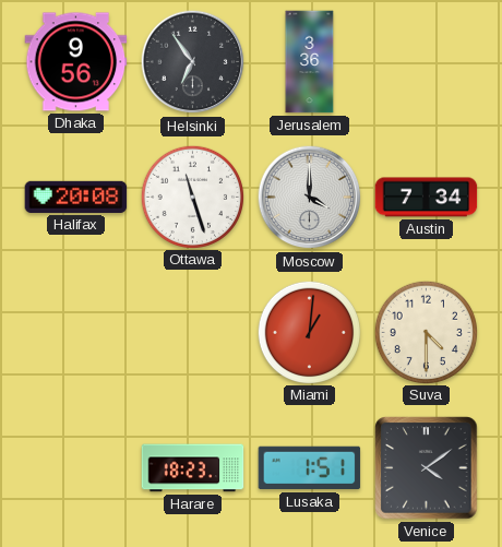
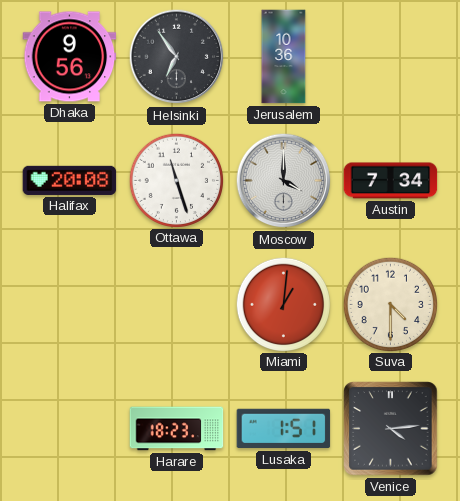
Jerusalem: 3:36 -> 10:36
Venice: 4:09 -> 4:14
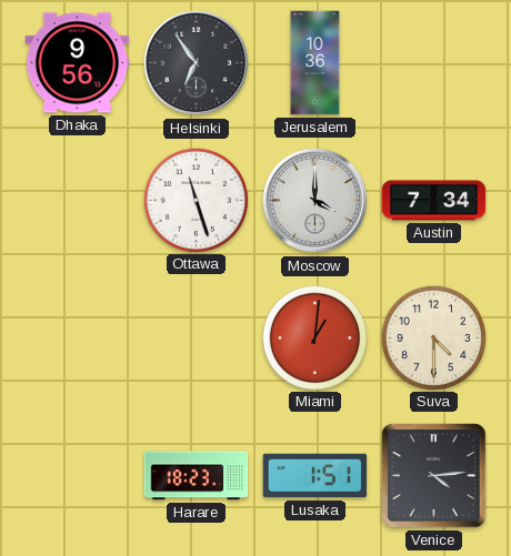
Halifax: 20:08 -> none
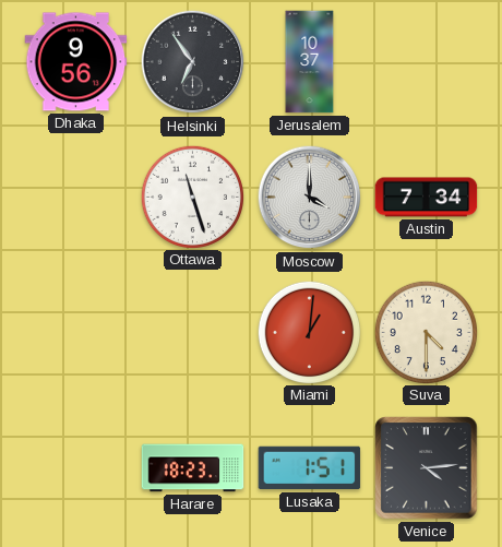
Jerusalem: 10:36 -> 10:37
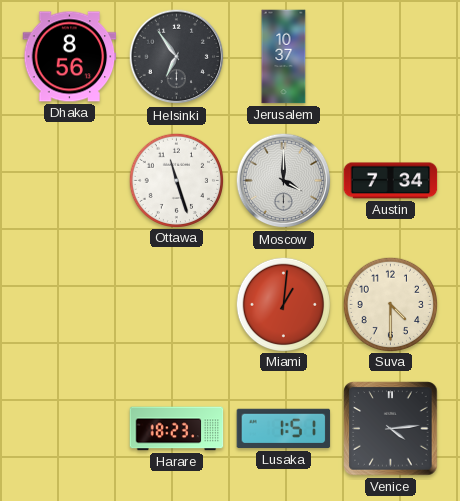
Dhaka: 9:56 -> 8:56
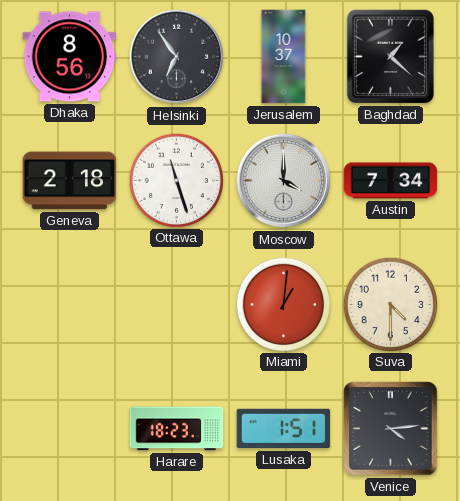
Baghdad: none -> 1:22
Geneva: none -> 2:18
